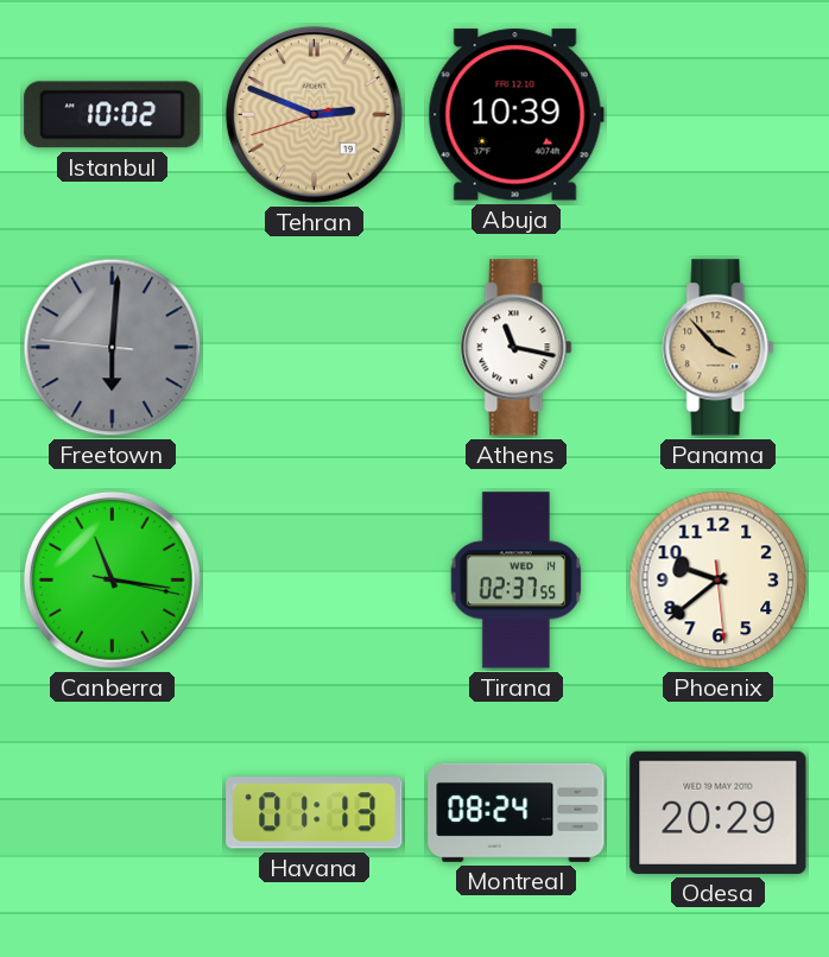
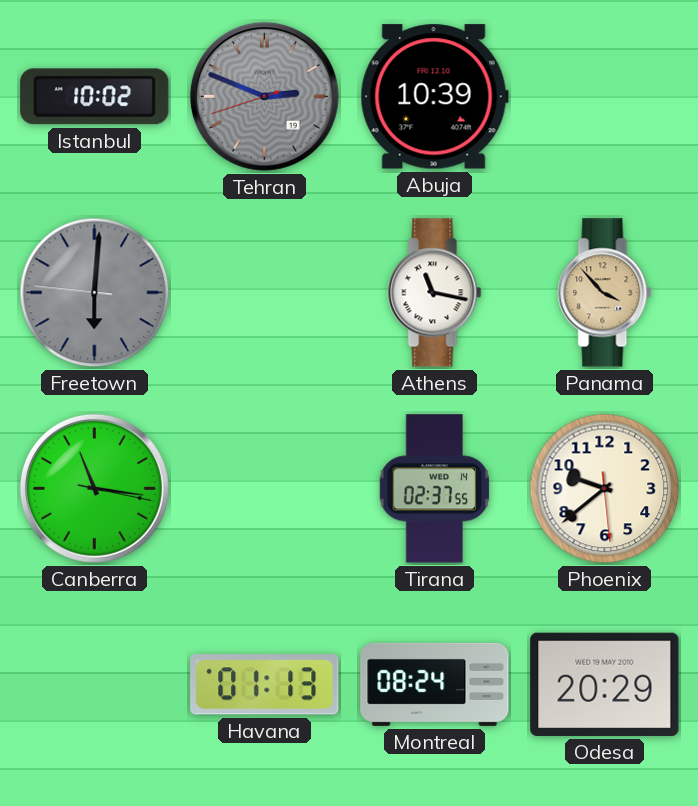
Tehran dial: champagne -> grey
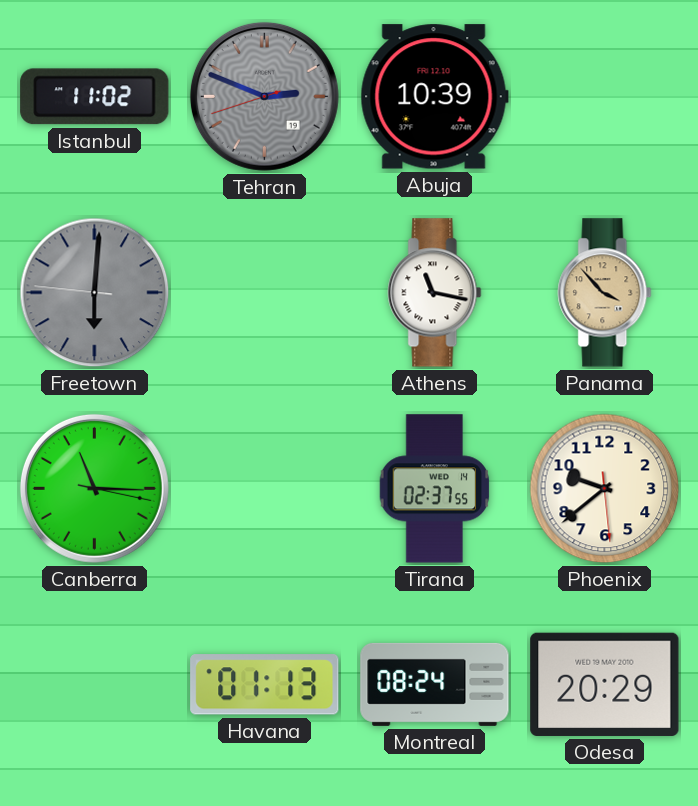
Istanbul: 10:02 -> 11:02
Canberra: 11:16 -> 11:15
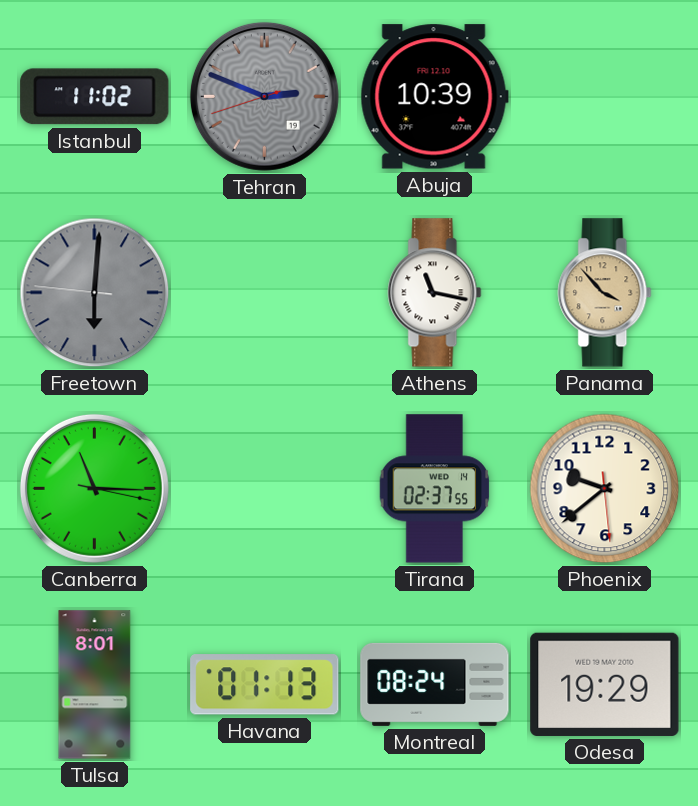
Tulsa: none -> 8:01
Odesa: 20:29 -> 19:29
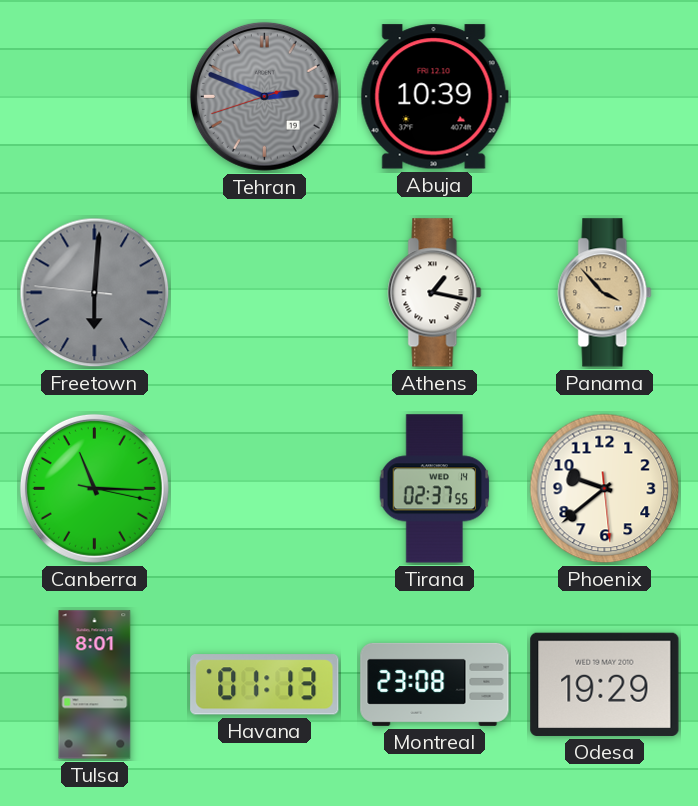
Istanbul: 11:02 -> none
Athens: 11:17 -> 1:17
Montreal: 08:24 -> 23:08
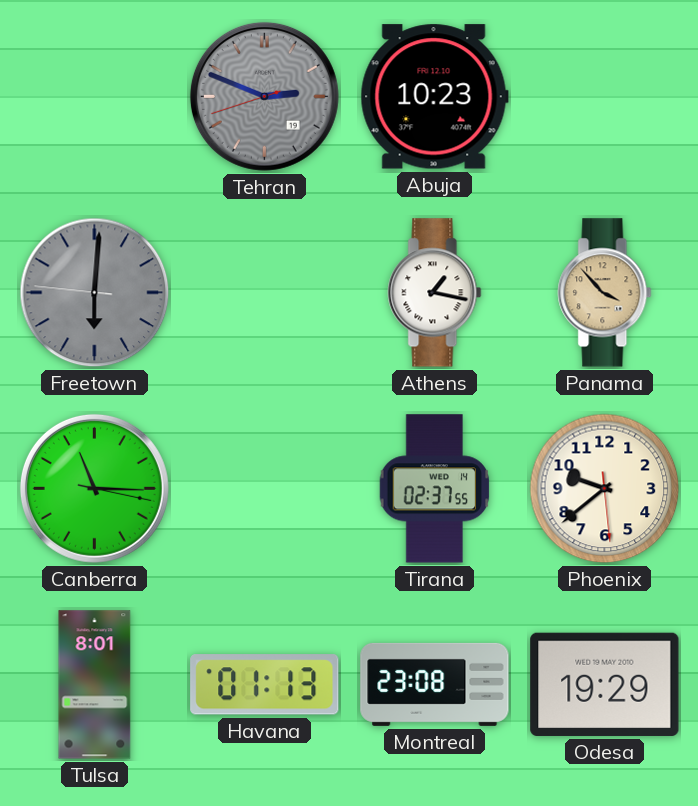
Abuja: 10:39 -> 10:23
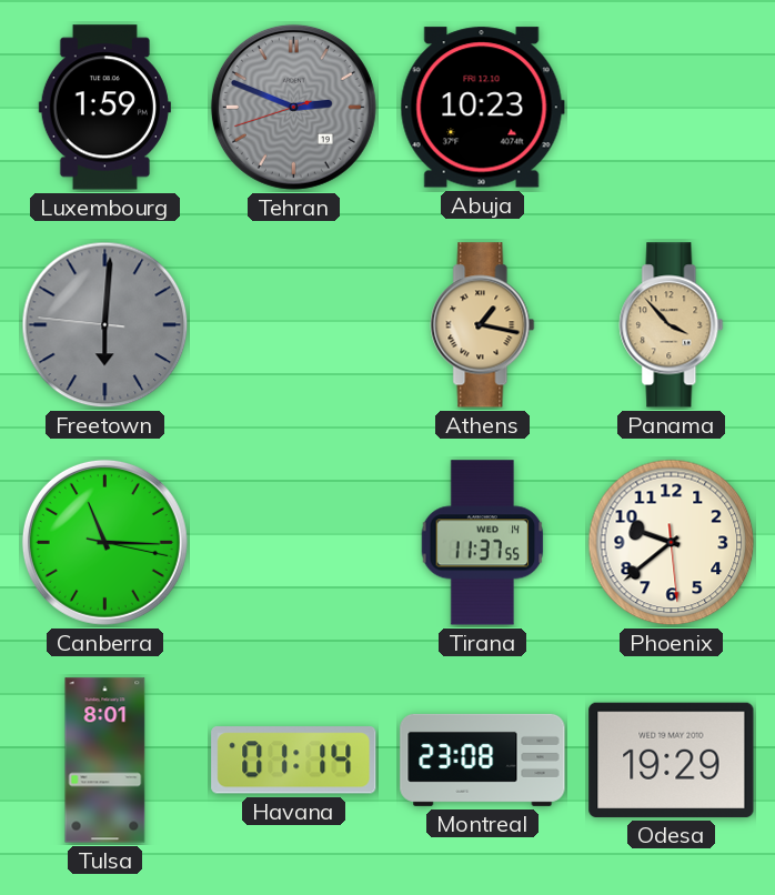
Luxembourg: none -> 1:59
Athens dial: white -> champagne
Tirana: 02:37 -> 11:37
Havana: 01:13 -> 01:14
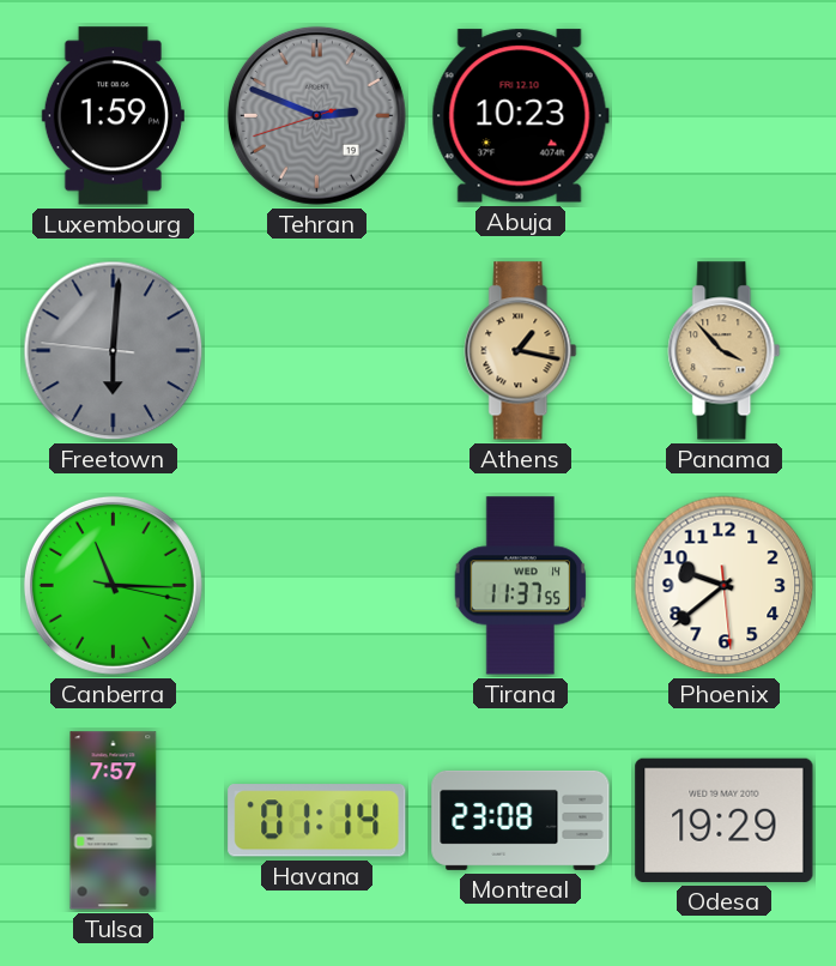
Tulsa: 8:01 -> 7:57
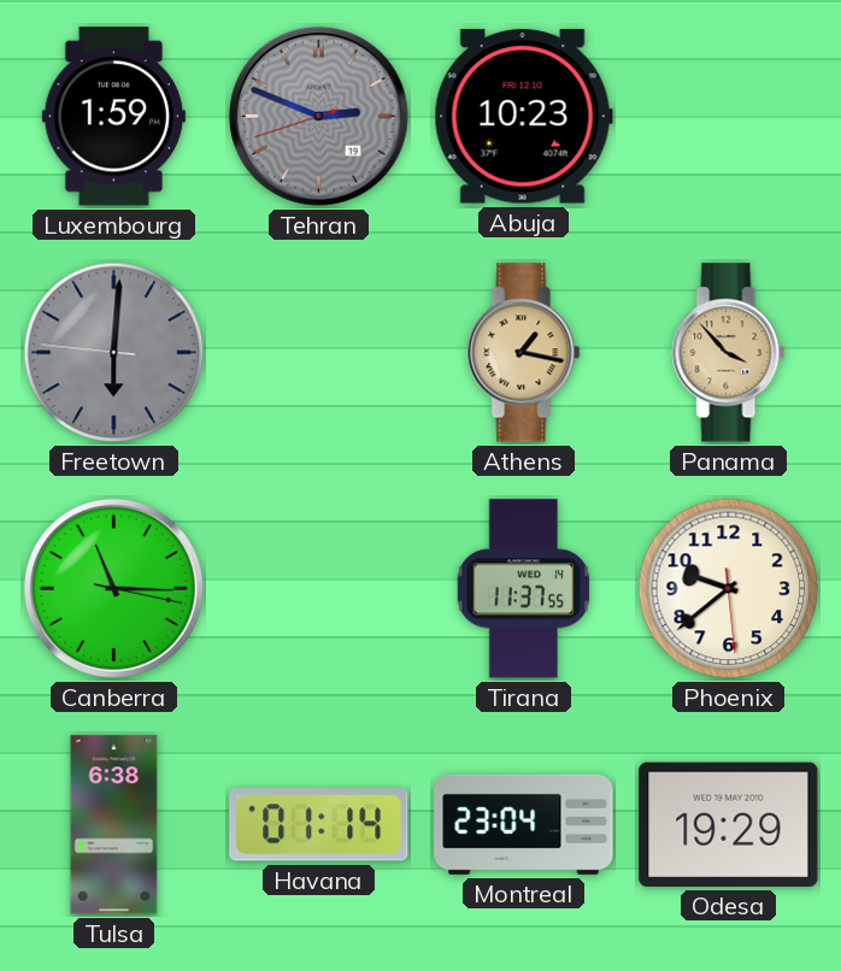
Tulsa: 7:57 -> 6:38
Montreal: 23:08 -> 23:04
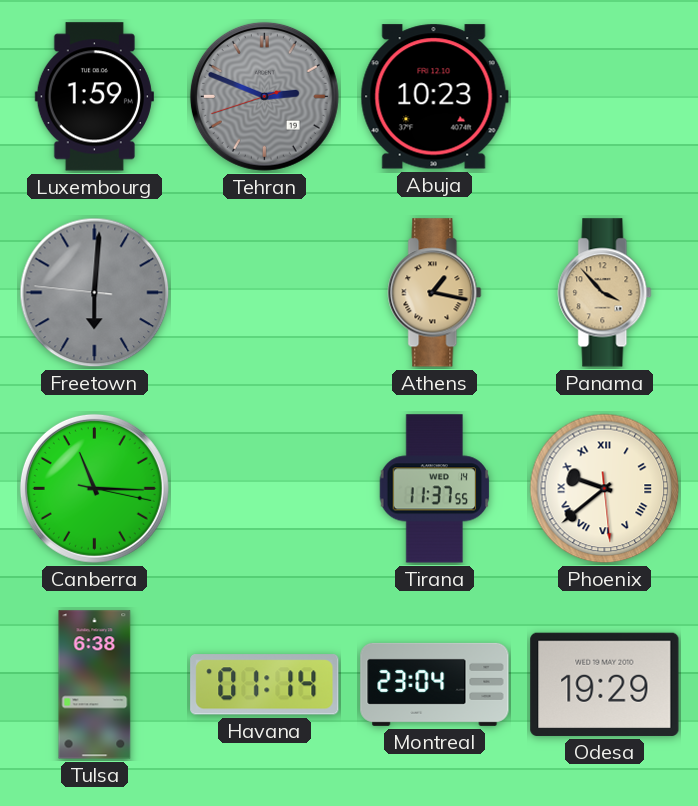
Phoenix numerals: Arabic -> Roman
